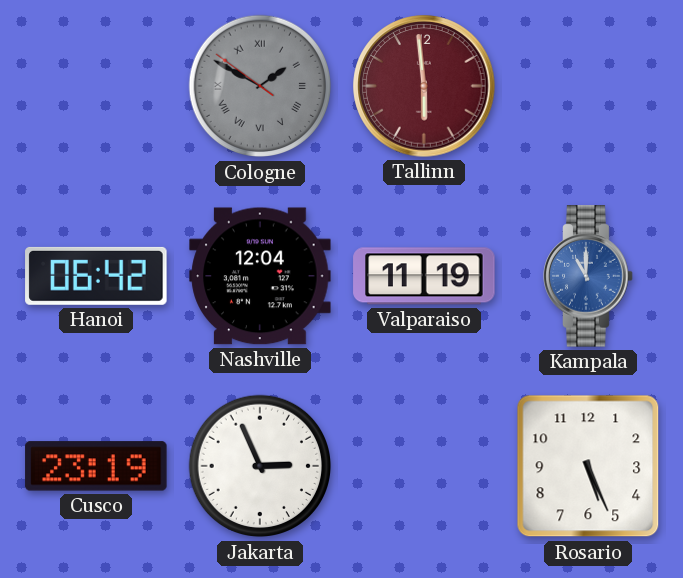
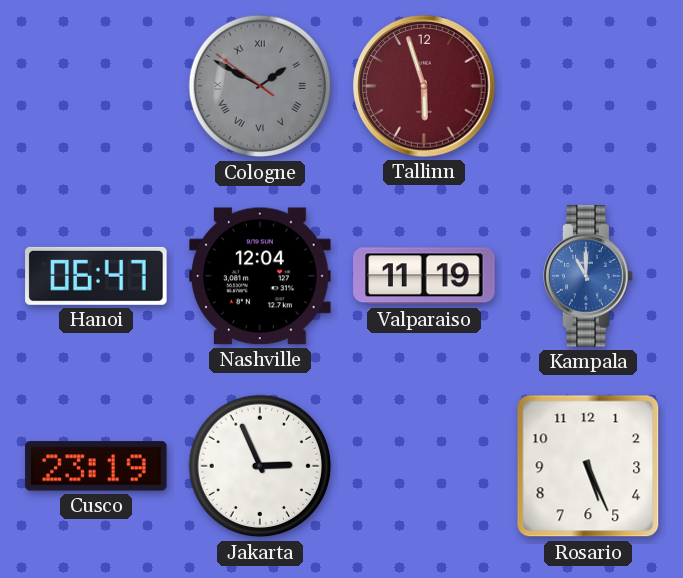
Tallinn: 5:59 -> 5:57
Hanoi: 06:42 -> 06:47
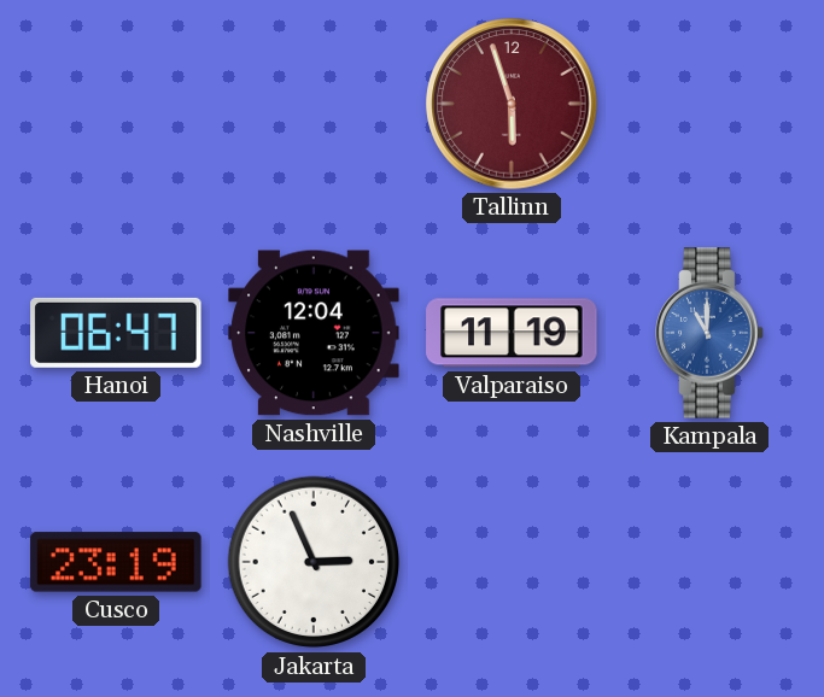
Cologne: 1:49 -> none
Rosario: 5:26 -> none
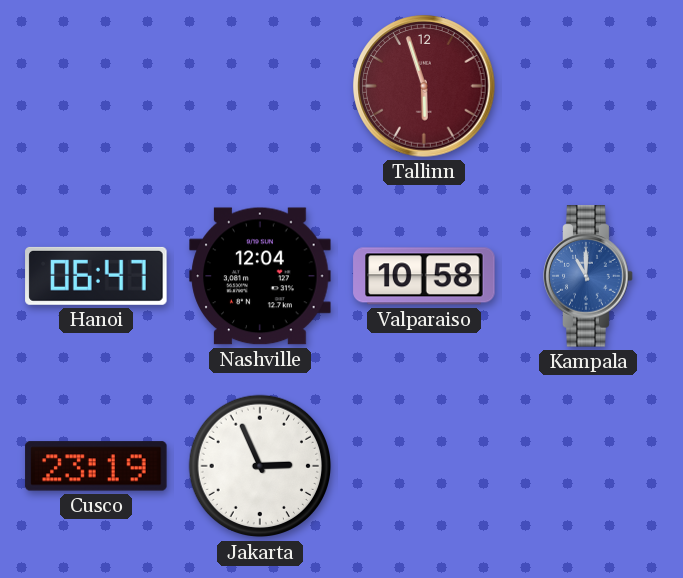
Valparaiso: 11:19 -> 10:58
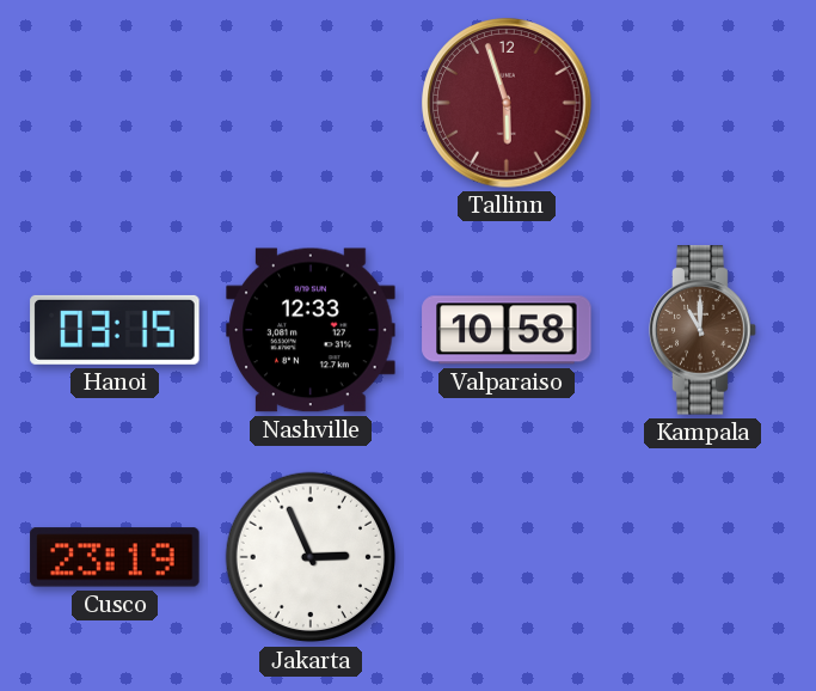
Hanoi: 06:47 -> 03:15
Nashville: 12:04 -> 12:33
Kampala dial: blue -> brown
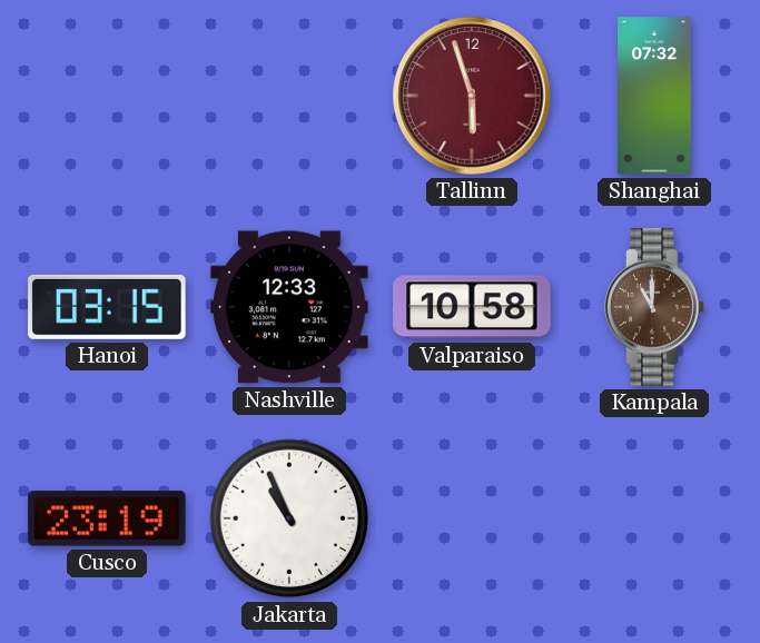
Shanghai: none -> 07:32
Jakarta: 2:56 -> 10:56
